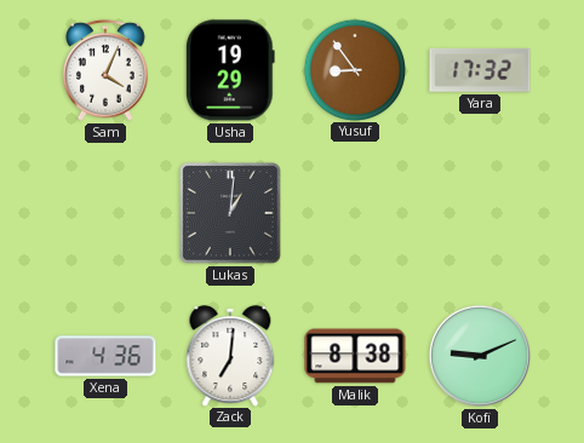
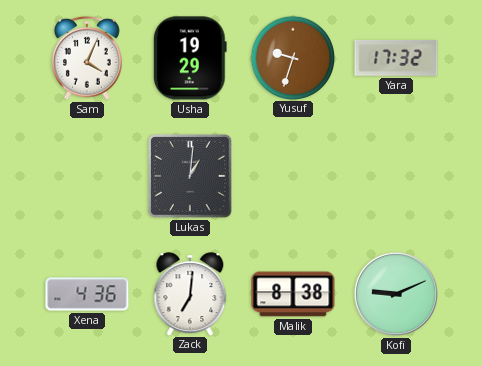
Yusuf: 8:54 -> 9:33
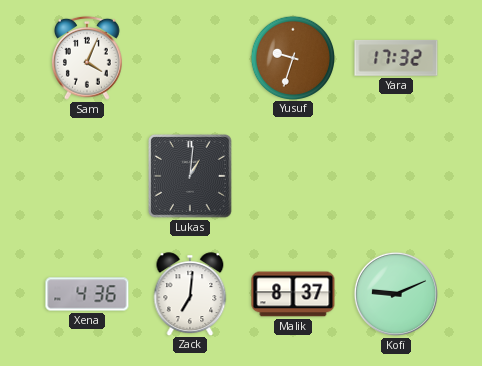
Usha: 19:29 -> none
Malik: 8:38 -> 8:37
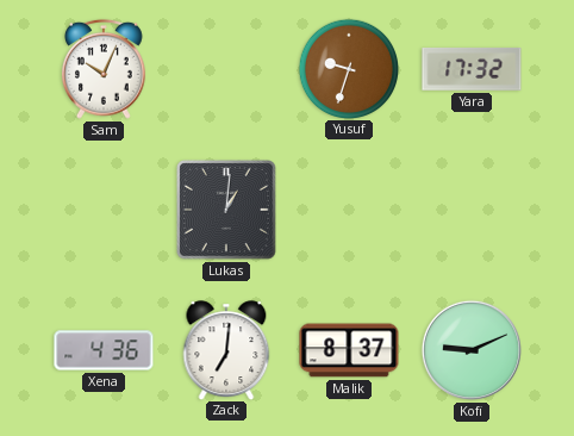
Sam: 4:04 -> 10:04
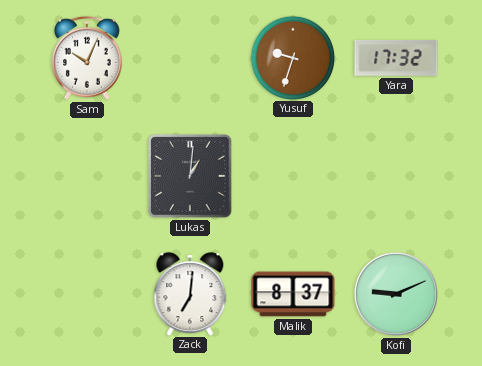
Xena: 4:36 -> none
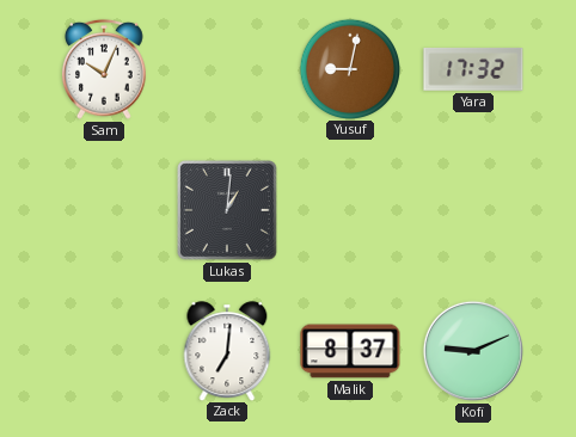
Yusuf: 9:33 -> 9:02
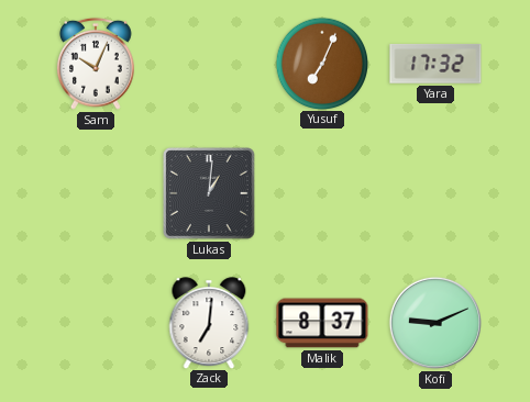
Yusuf: 9:02 -> 7:04
